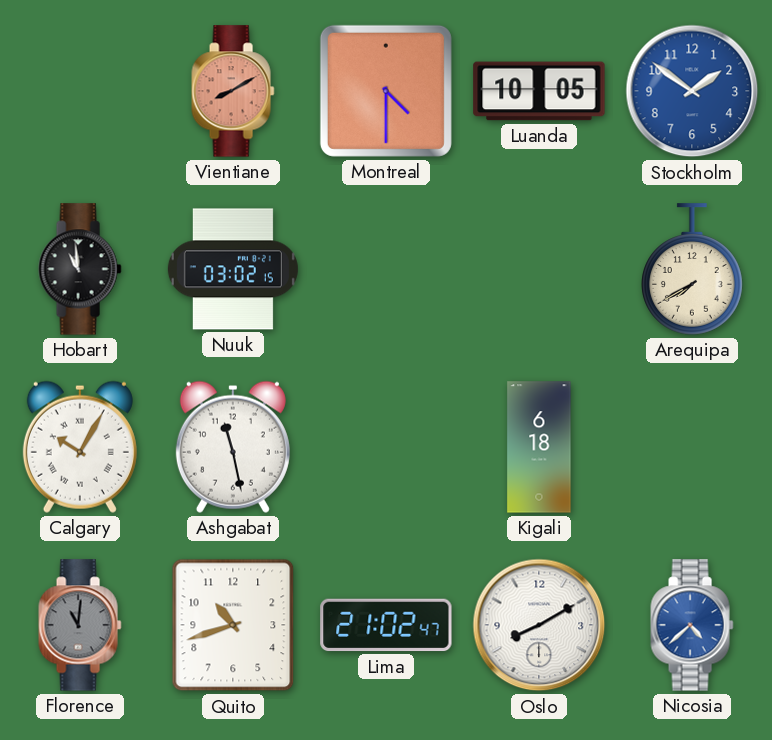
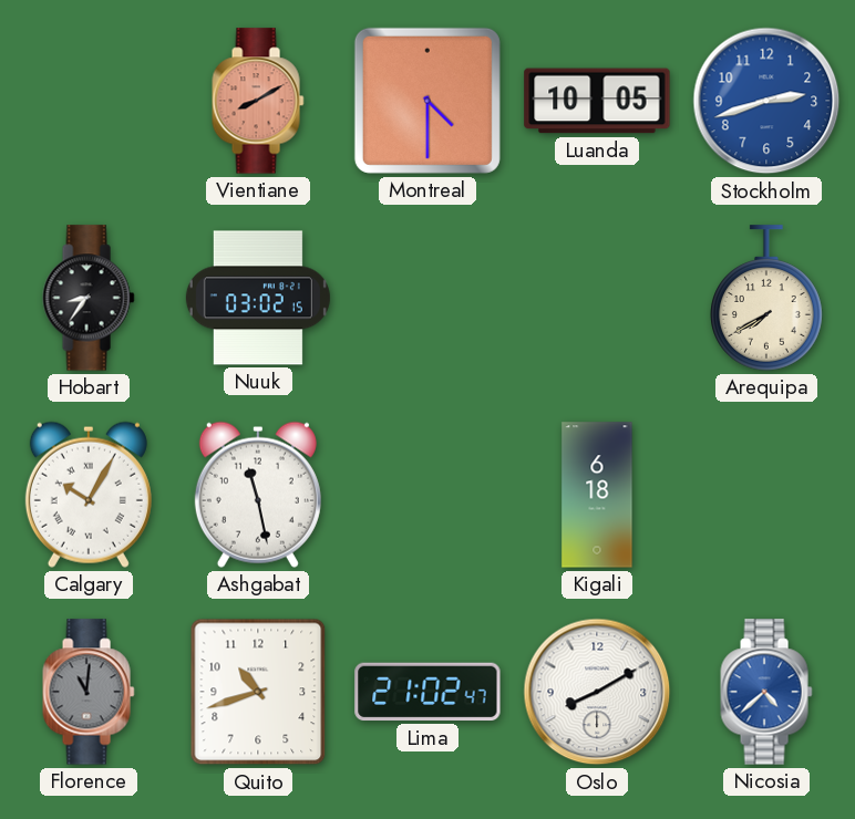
Stockholm: 1:51 -> 2:42
Hobart: 10:59 -> 8:36
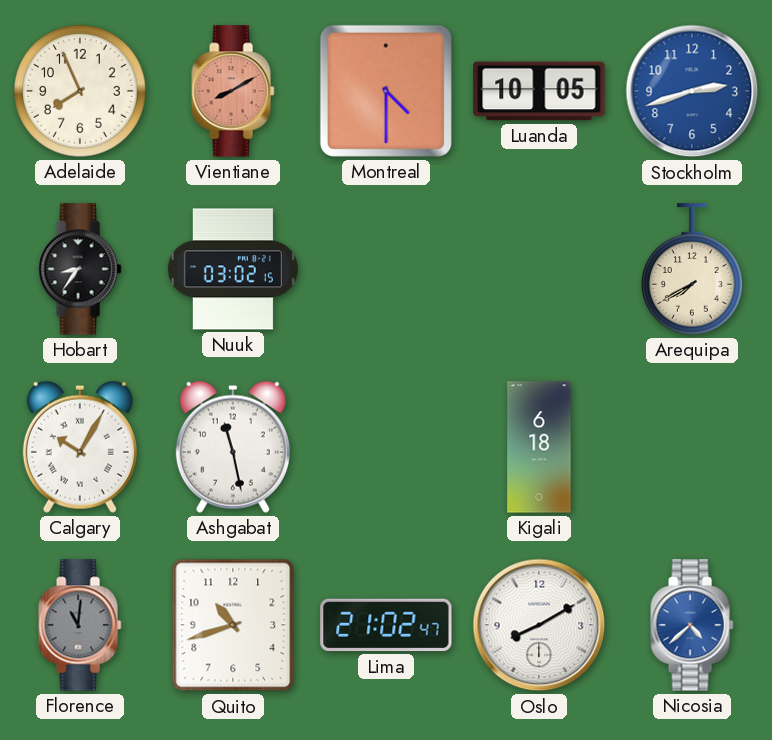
Adelaide: none -> 7:56
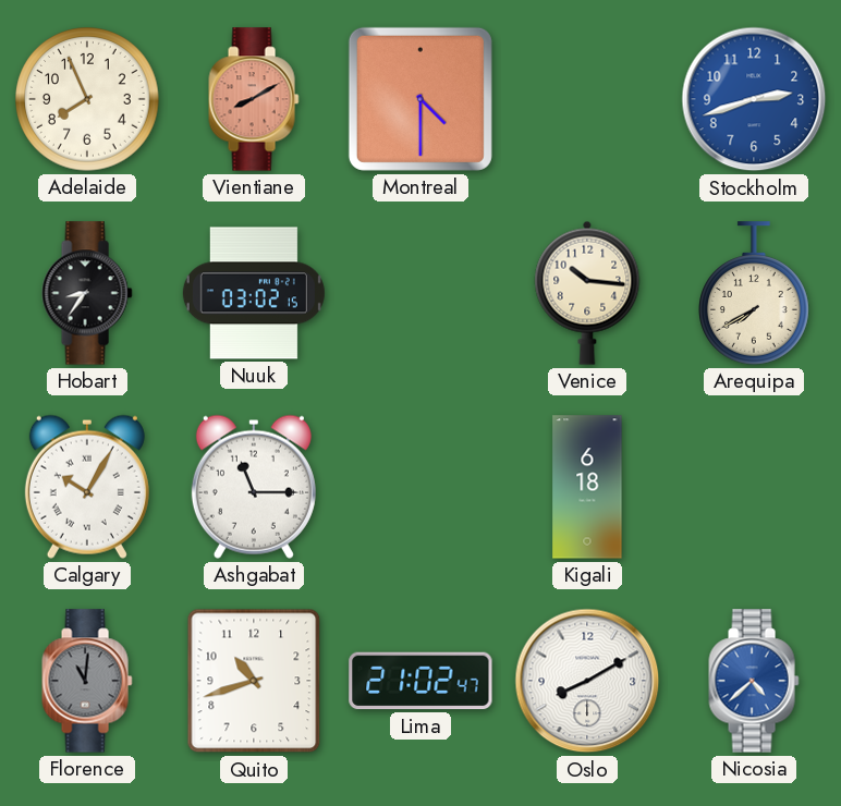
Luanda: 10:05 -> none
Venice: none -> 10:16
Ashgabat: 11:28 -> 11:15
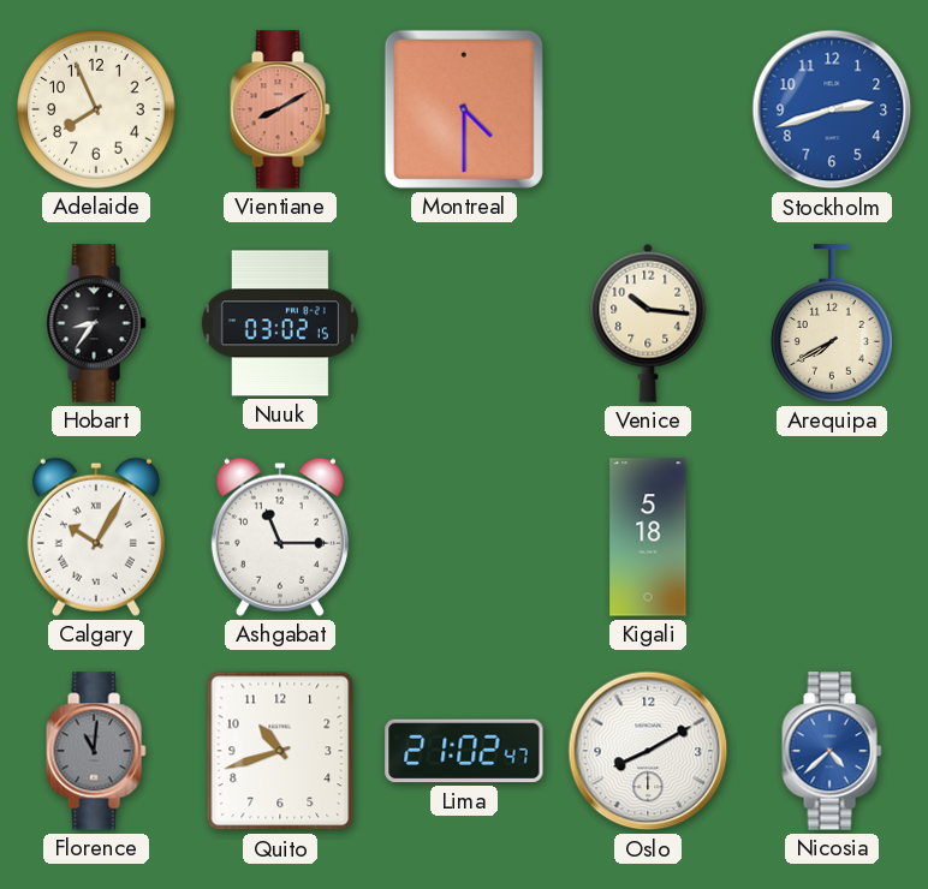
Kigali: 6:18 -> 5:18
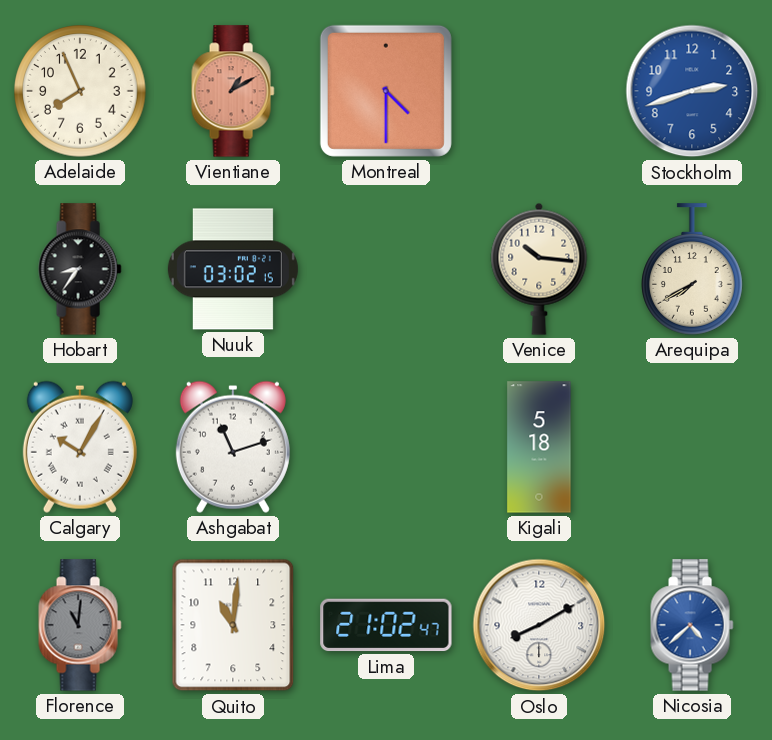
Vientiane: 8:10 -> 1:10
Ashgabat: 11:15 -> 11:12
Quito: 10:42 -> 11:01
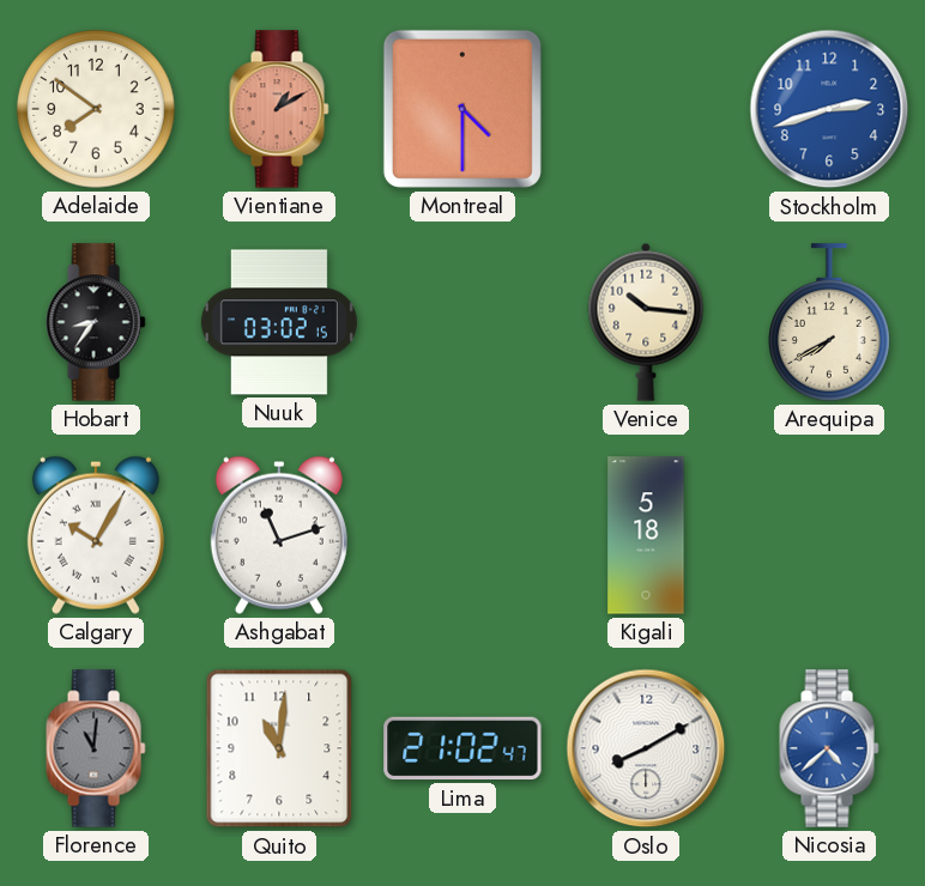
Adelaide: 7:56 -> 7:51
